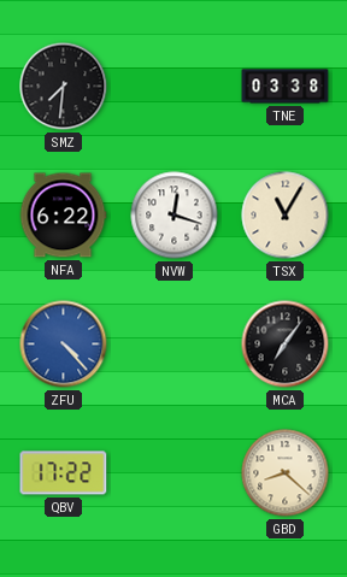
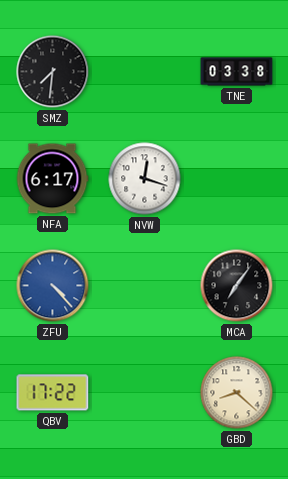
NFA: 6:22 -> 6:17
TSX: 11:05 -> none
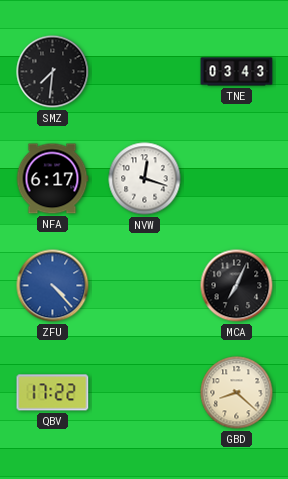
TNE: 03:38 -> 03:43
MCA: 7:06 -> 7:04
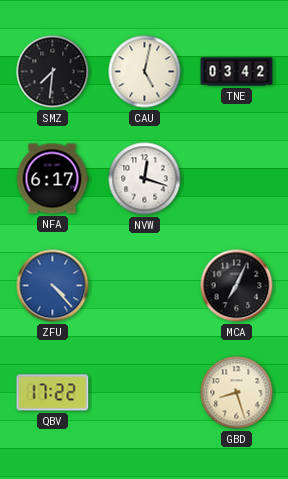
CAU: none -> 5:02
TNE: 03:43 -> 03:42
GBD: 8:22 -> 8:27
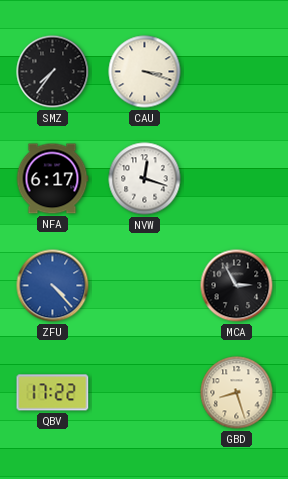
SMZ: 7:31 -> 7:36
CAU: 5:02 -> 3:18
TNE: 03:42 -> none
MCA: 7:04 -> 2:55
